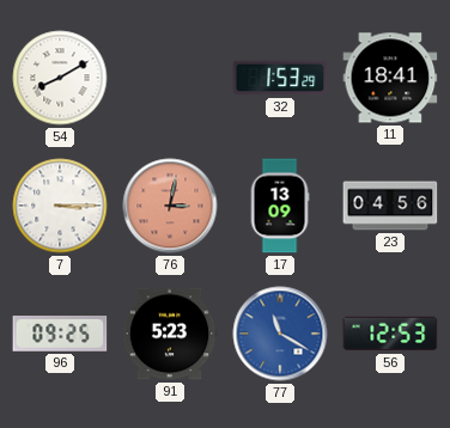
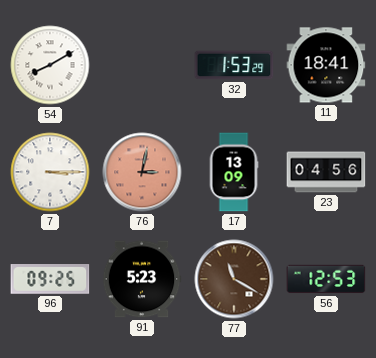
77 dial: blue -> brown
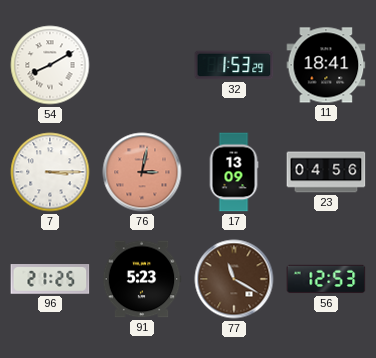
96: 09:25 -> 21:25
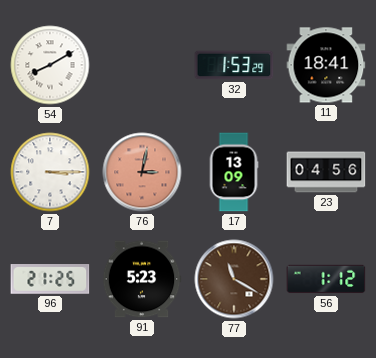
56: 12:53 -> 1:12
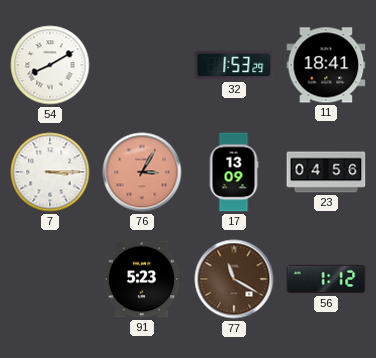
76: 3:02 -> 3:05
96: 21:25 -> none
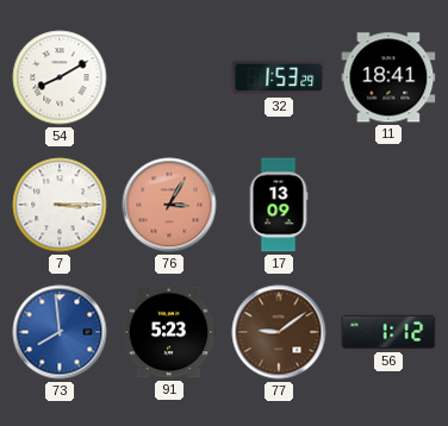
23: 04:56 -> none
73: none -> 7:59
77: 11:20 -> 9:09
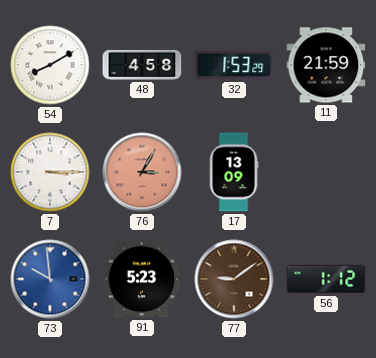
48: none -> 4:58
11: 18:41 -> 21:59
73: 7:59 -> 9:59
